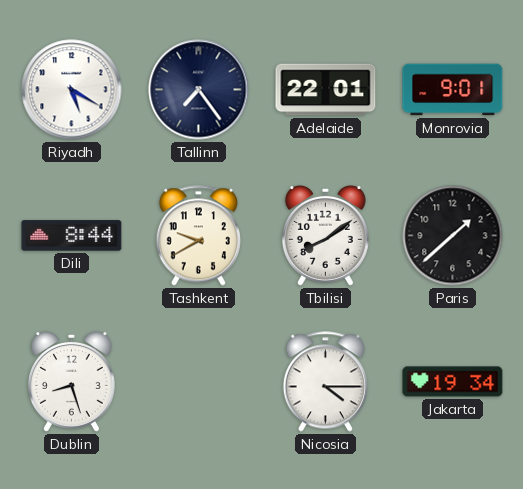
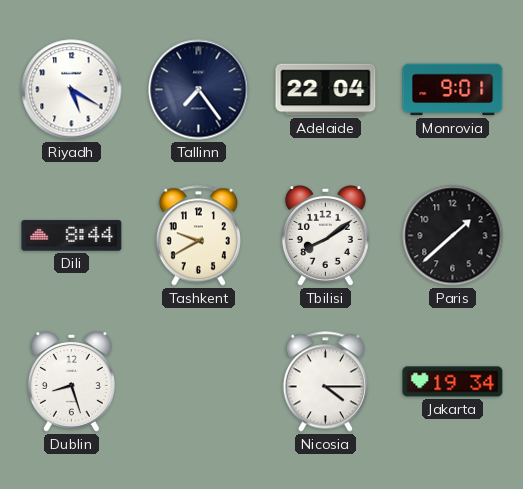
Adelaide: 22:01 -> 22:04
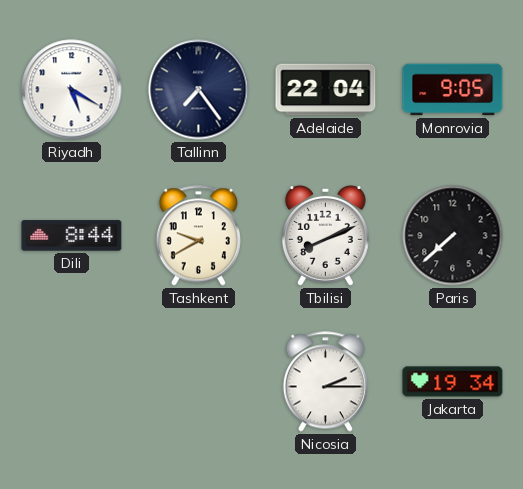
Monrovia: 9:01 -> 9:05
Tbilisi: 8:09 -> 8:11
Paris: 1:38 -> 7:38
Dublin: 8:27 -> none
Nicosia: 4:15 -> 2:15
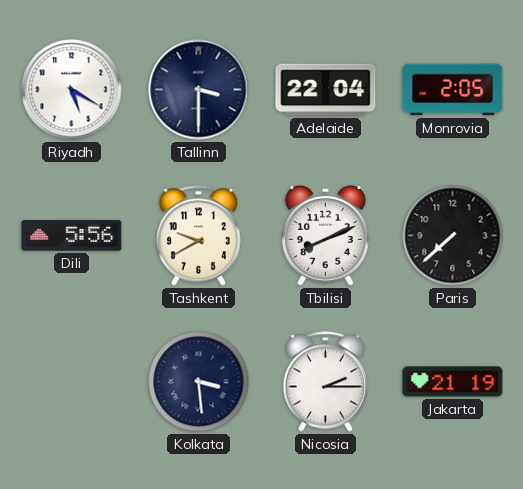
Tallinn: 7:24 -> 3:30
Monrovia: 9:05 -> 2:05
Dili: 8:44 -> 5:56
Kolkata: none -> 3:29
Jakarta: 19:34 -> 21:19
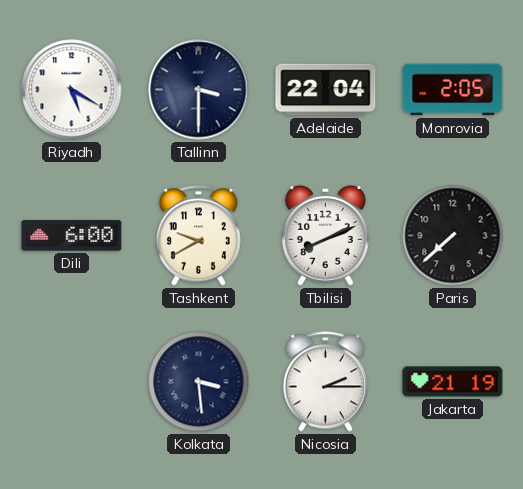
Dili: 5:56 -> 6:00
